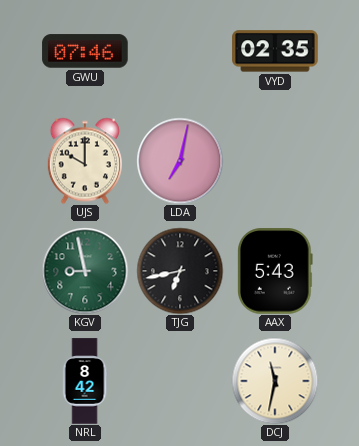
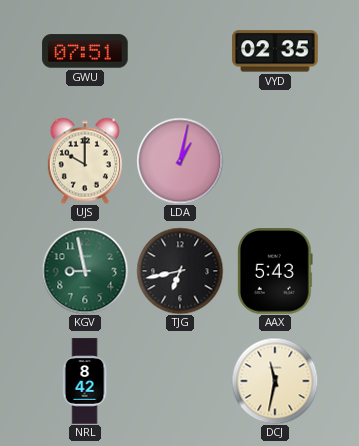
GWU: 07:46 -> 07:51
LDA: 7:02 -> 1:02
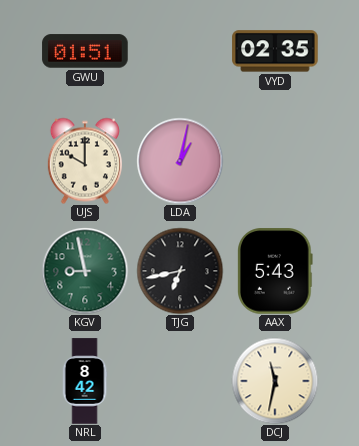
GWU: 07:51 -> 01:51
